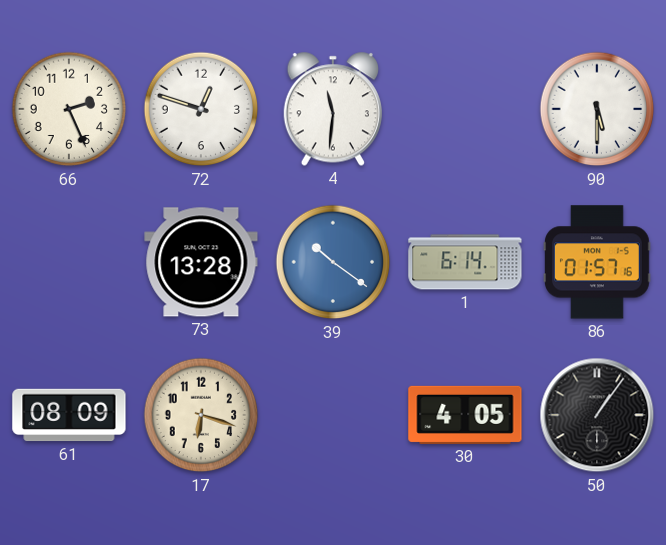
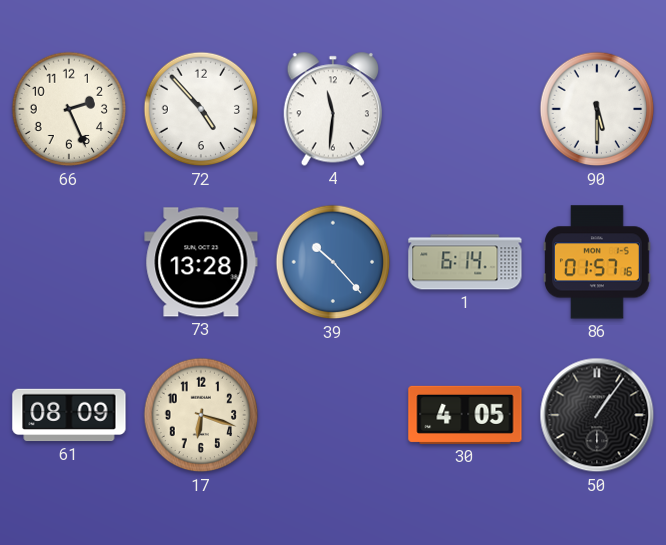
72: 12:48 -> 4:53
39: 10:21 -> 10:23
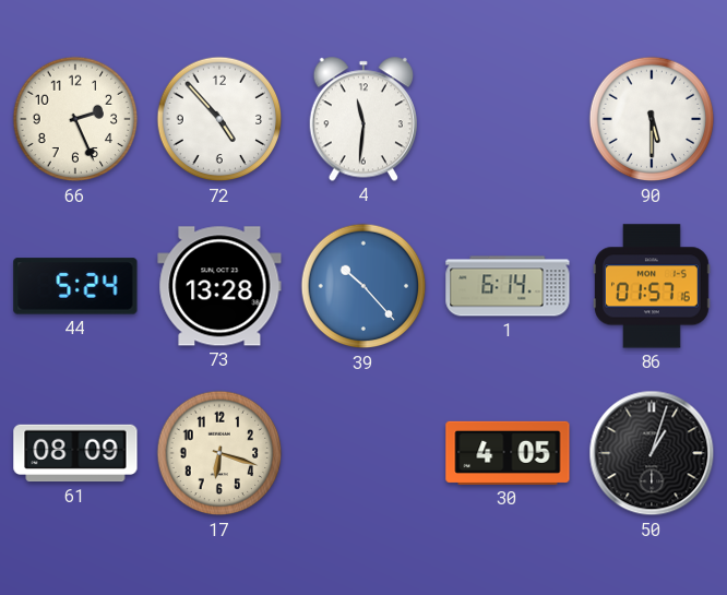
44: none -> 5:24
50: 1:06 -> 1:03
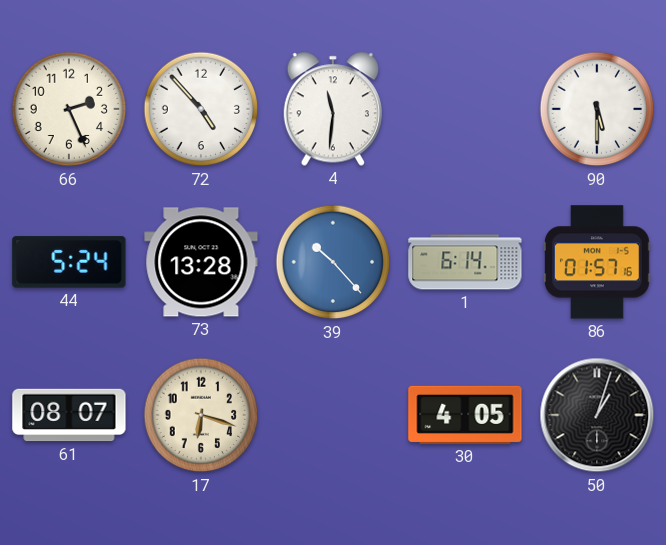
61: 08:09 -> 08:07
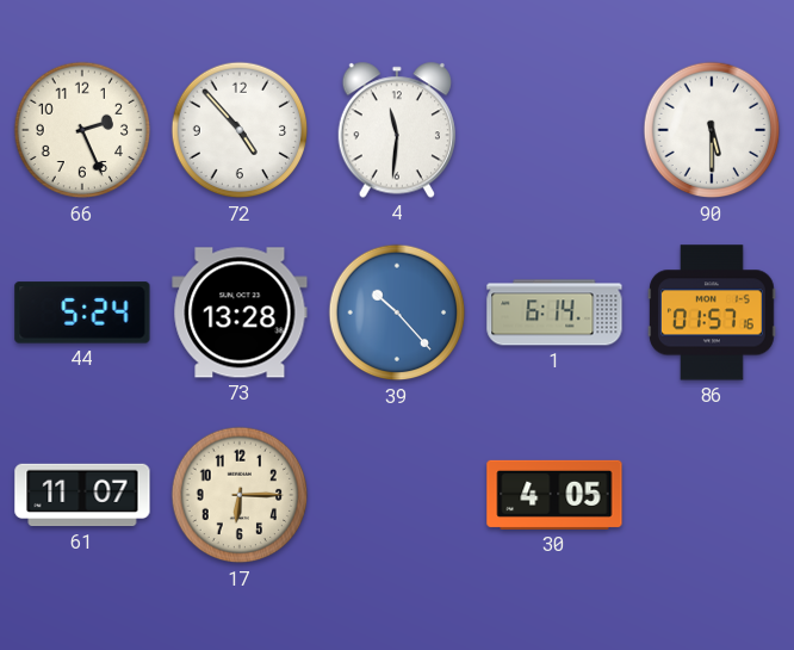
61: 08:07 -> 11:07
17: 6:18 -> 6:15
50: 1:03 -> none
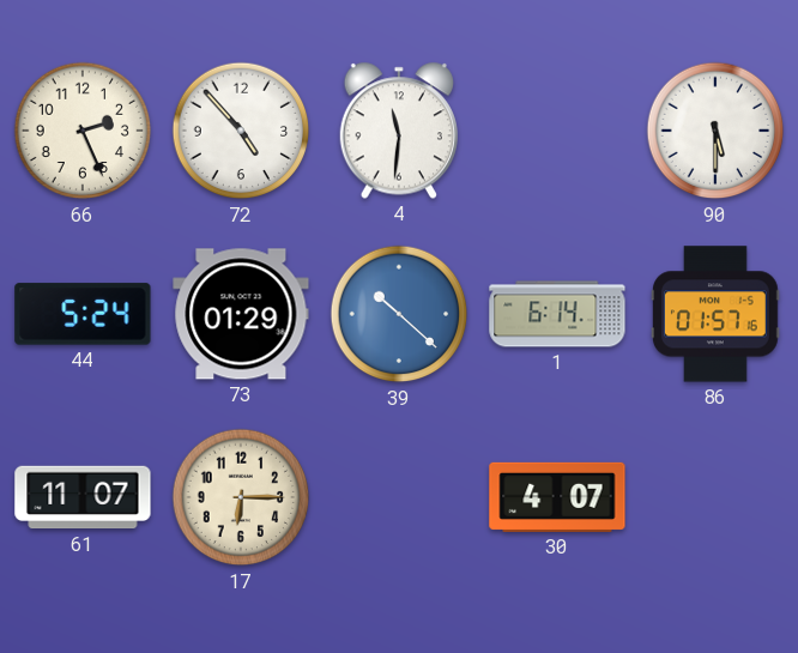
73: 13:28 -> 01:29
39: 10:23 -> 10:22
30: 4:05 -> 4:07
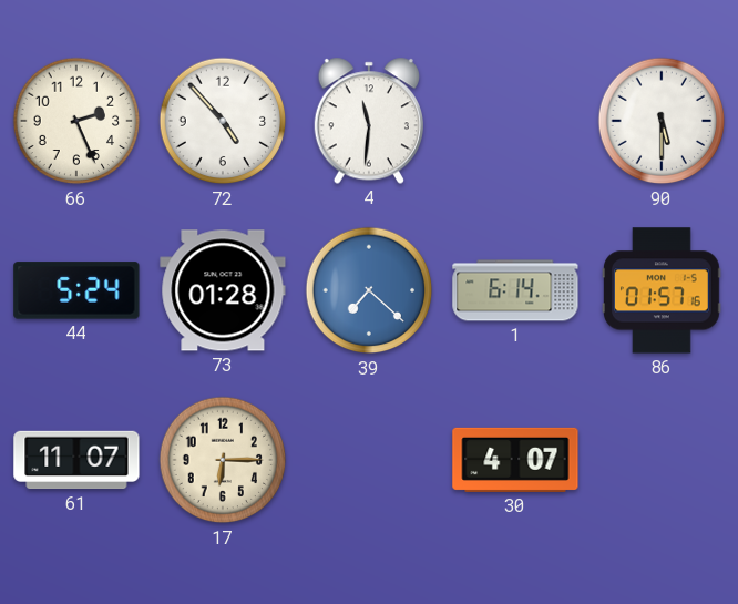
73: 01:29 -> 01:28
39: 10:22 -> 7:22
